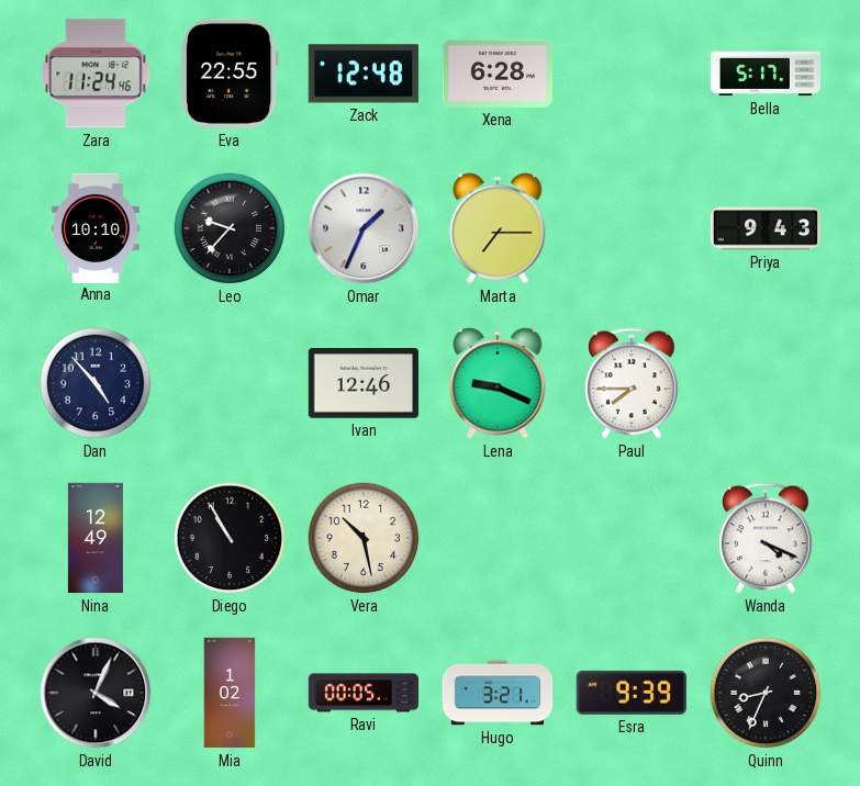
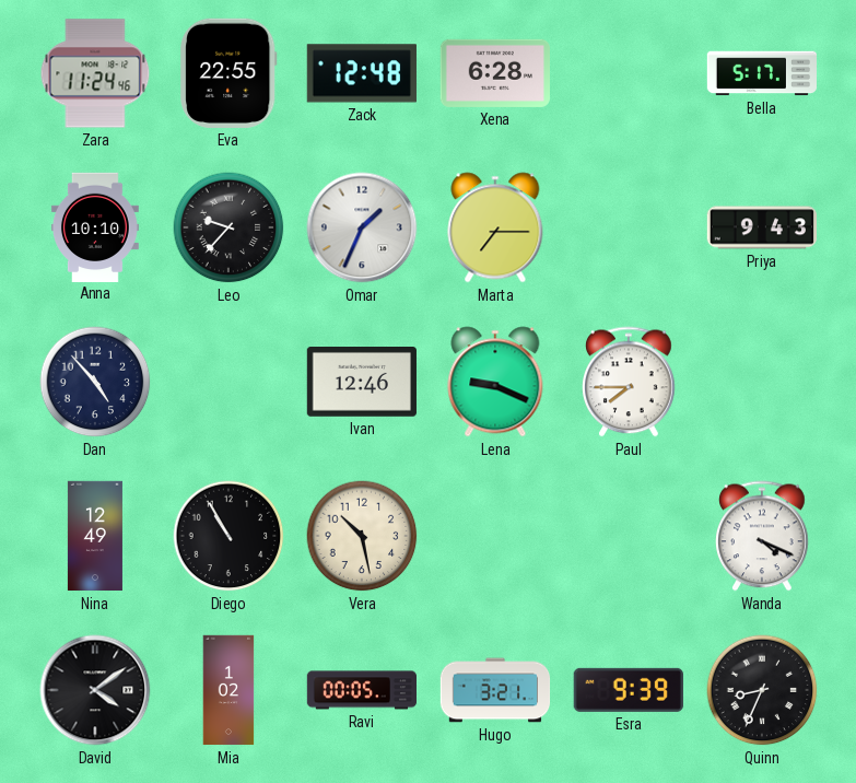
David: 4:04 -> 4:09
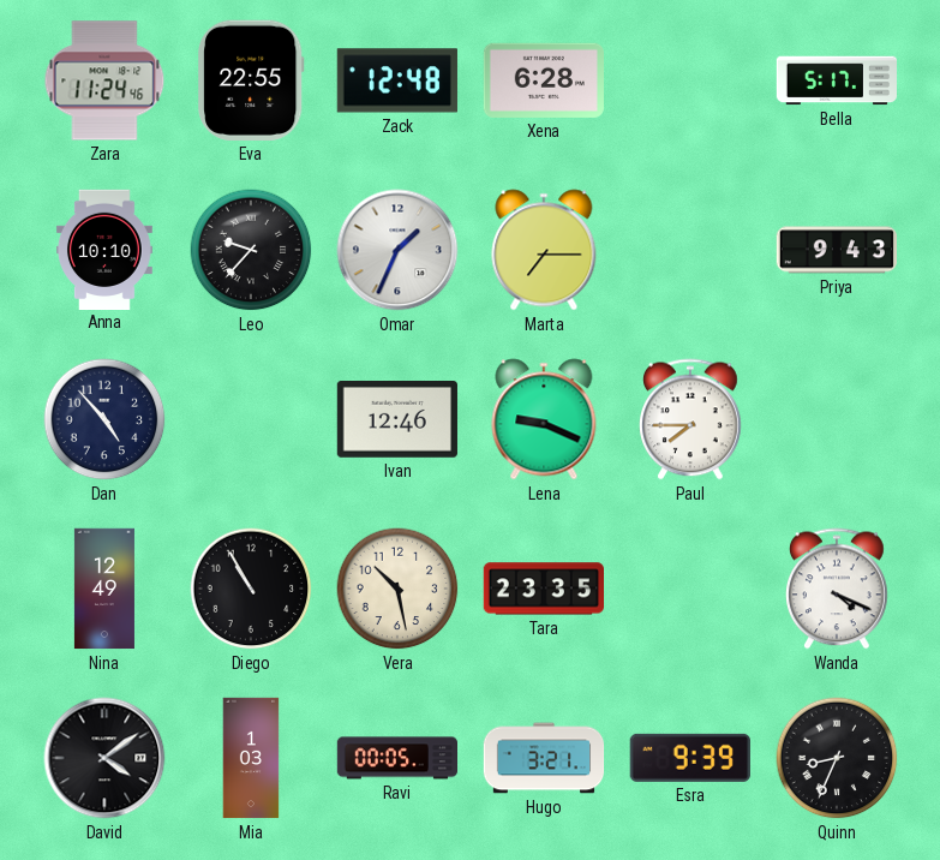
Tara: none -> 23:35
Mia: 1:02 -> 1:03
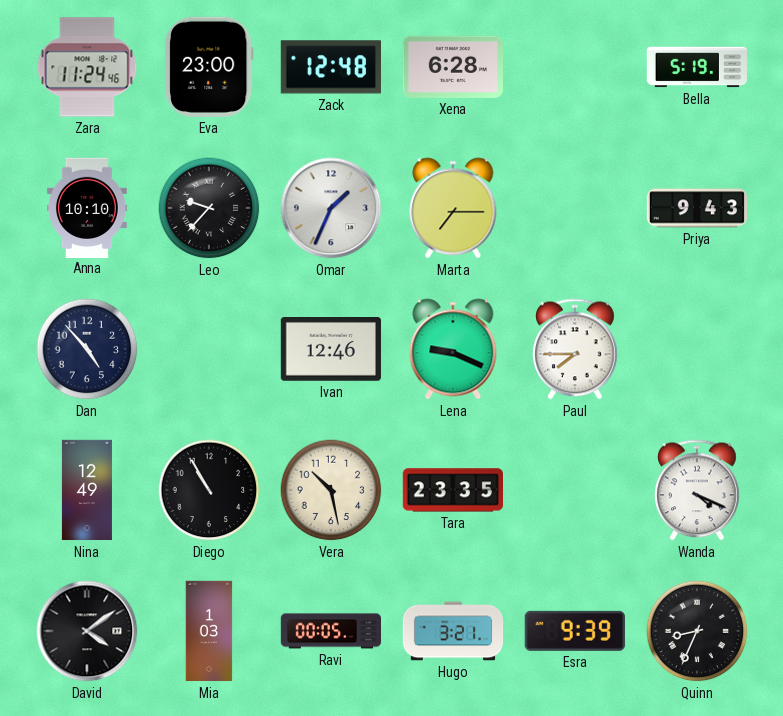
Eva: 22:55 -> 23:00
Bella: 5:17 -> 5:19
